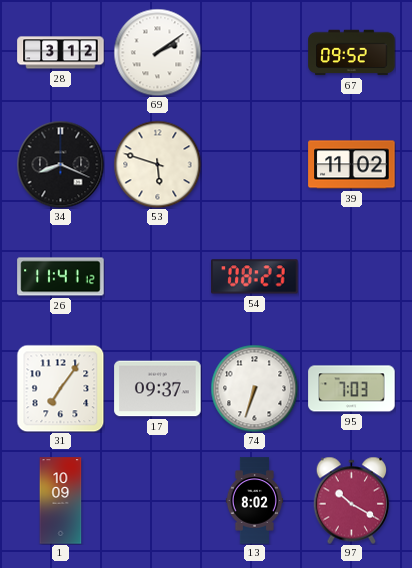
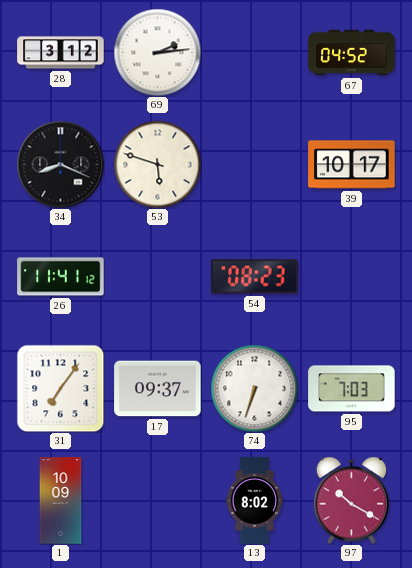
69: 2:09 -> 2:14
67: 09:52 -> 04:52
39: 11:02 -> 10:17
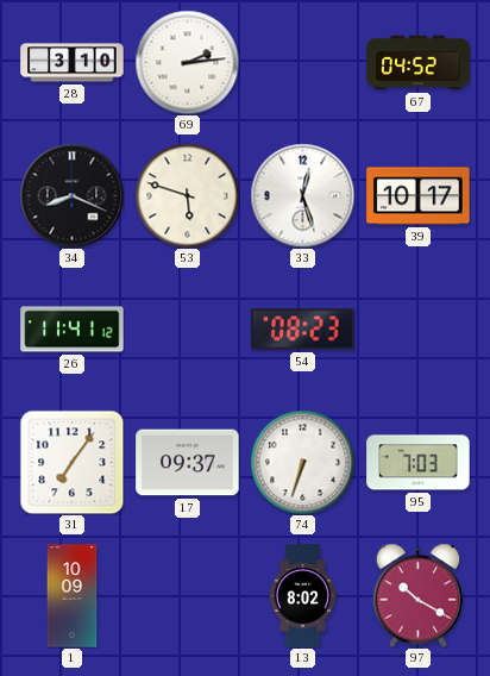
28: 3:12 -> 3:10
33: none -> 12:27
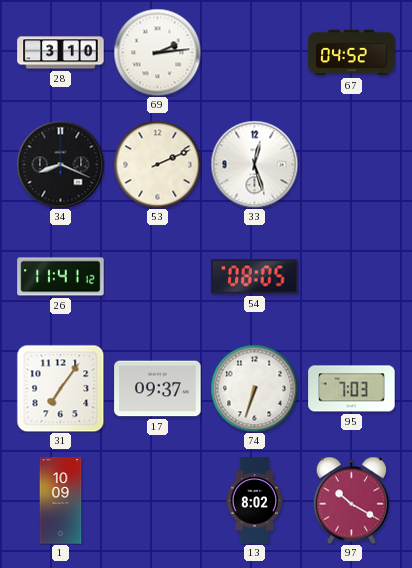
53: 5:48 -> 2:11
39: 10:17 -> none
54: 08:23 -> 08:05
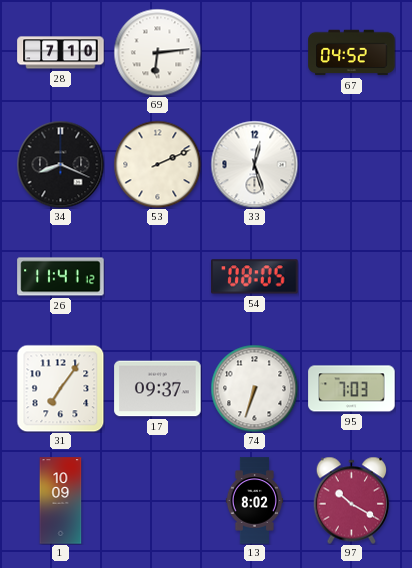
28: 3:10 -> 7:10
69: 2:14 -> 6:14
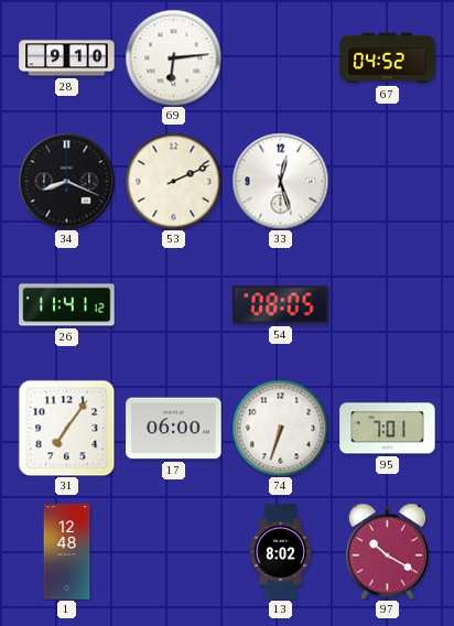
28: 7:10 -> 9:10
17: 09:37 -> 06:00
95: 7:03 -> 7:01
1: 10:09 -> 12:48
